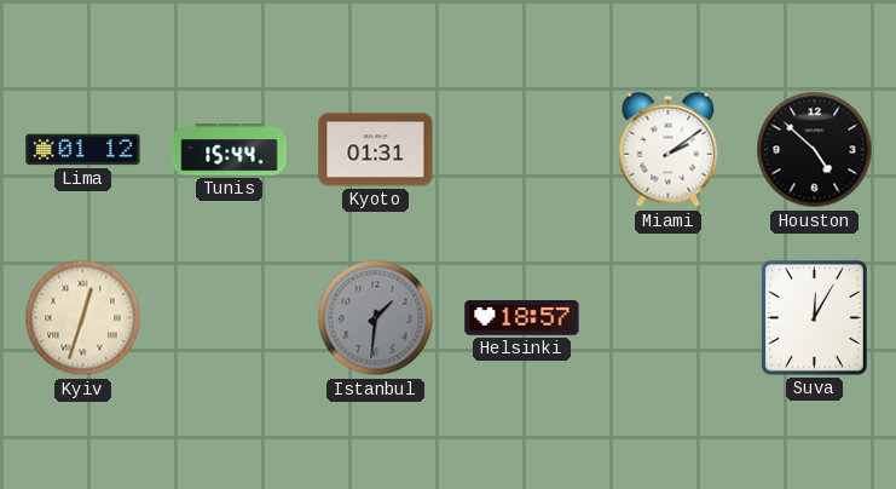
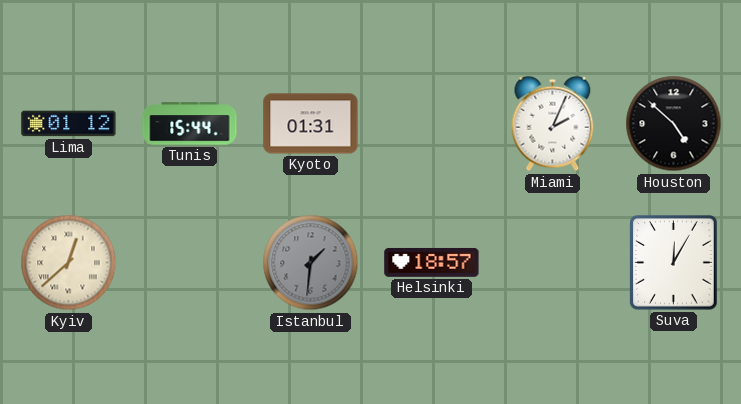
Miami: 2:09 -> 2:04
Kyiv: 12:33 -> 12:38
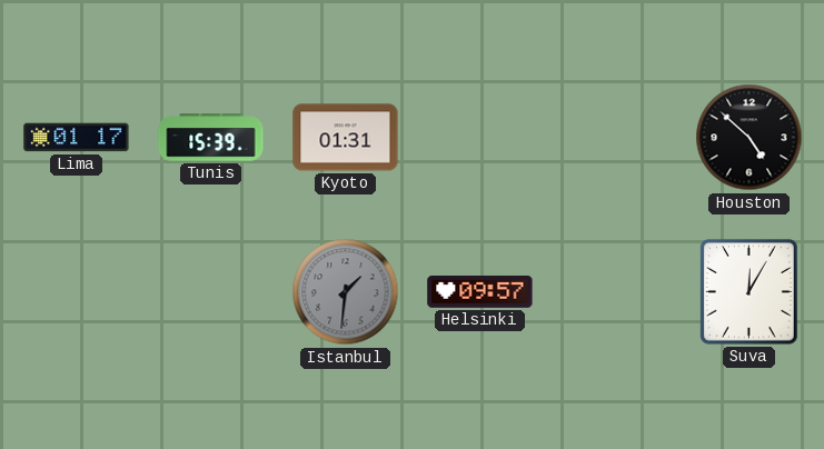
Lima: 01:12 -> 01:17
Tunis: 15:44 -> 15:39
Miami: 2:04 -> none
Kyiv: 12:38 -> none
Helsinki: 18:57 -> 09:57
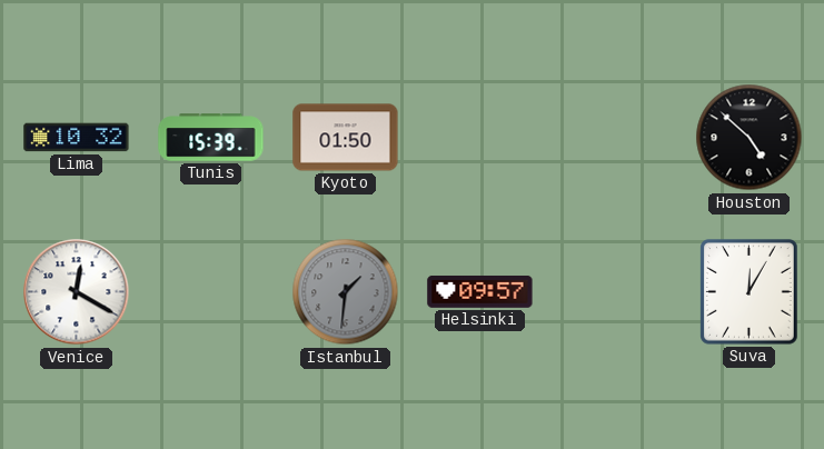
Lima: 01:17 -> 10:32
Kyoto: 01:31 -> 01:50
Venice: none -> 12:20
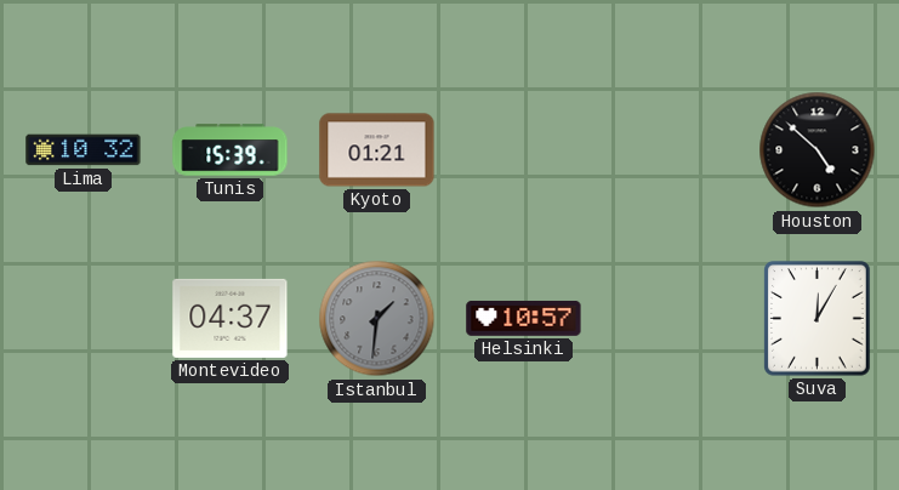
Kyoto: 01:50 -> 01:21
Venice: 12:20 -> none
Montevideo: none -> 04:37
Helsinki: 09:57 -> 10:57
